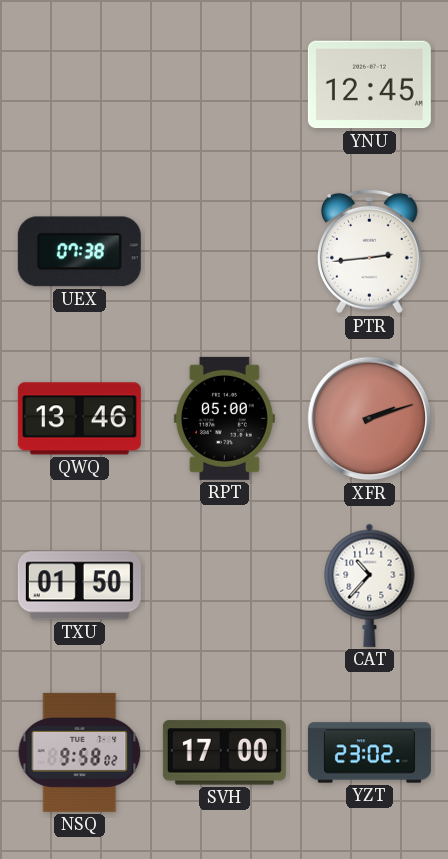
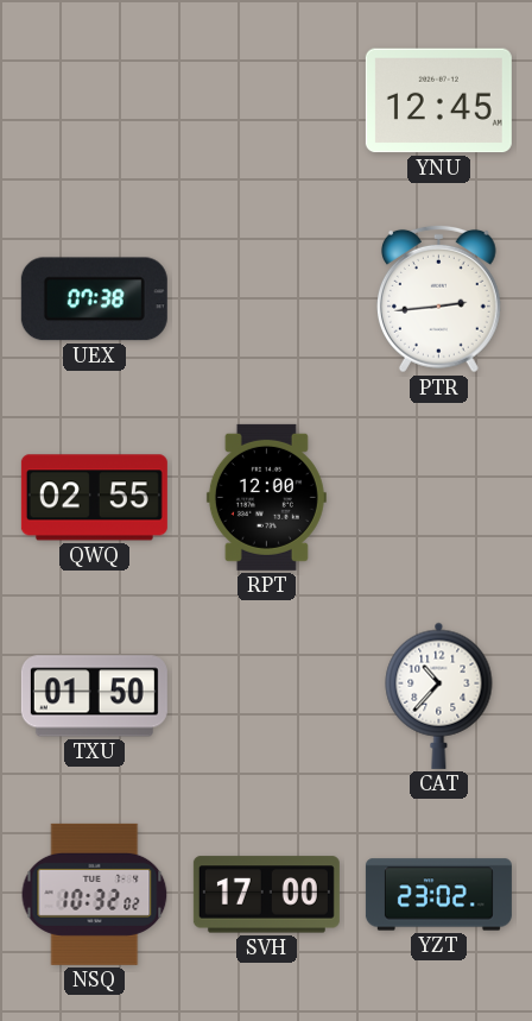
QWQ: 13:46 -> 02:55
RPT: 05:00 -> 12:00
XFR: 2:12 -> none
NSQ: 9:58 -> 10:32
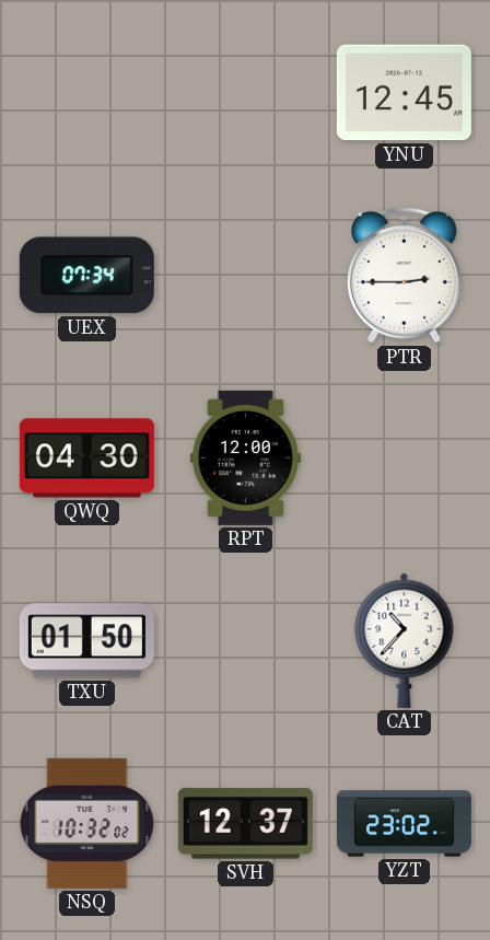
UEX: 07:38 -> 07:34
PTR: 2:44 -> 2:45
QWQ: 02:55 -> 04:30
SVH: 17:00 -> 12:37
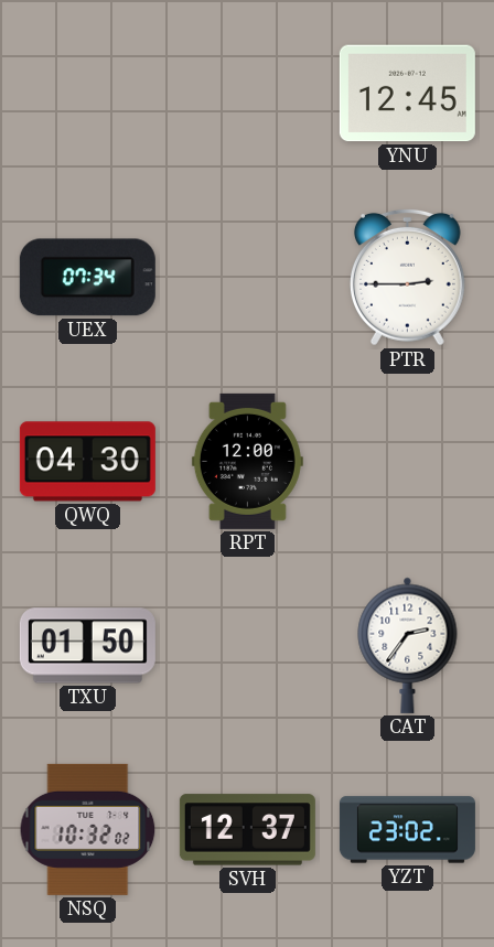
CAT: 10:37 -> 2:36
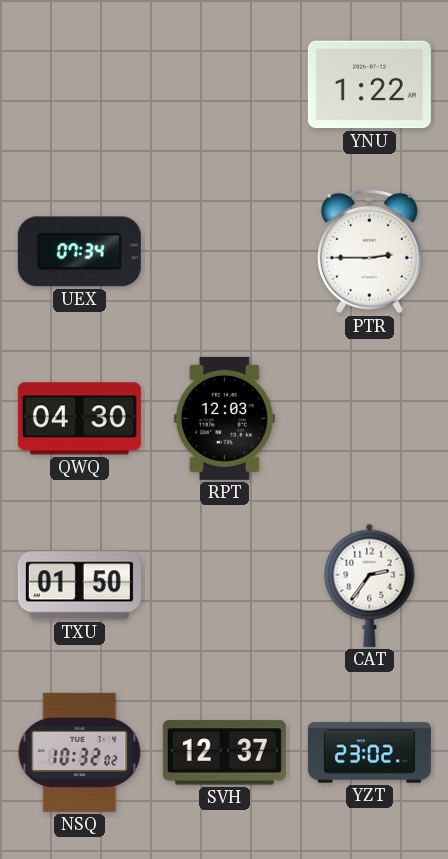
YNU: 12:45 -> 1:22
RPT: 12:00 -> 12:03
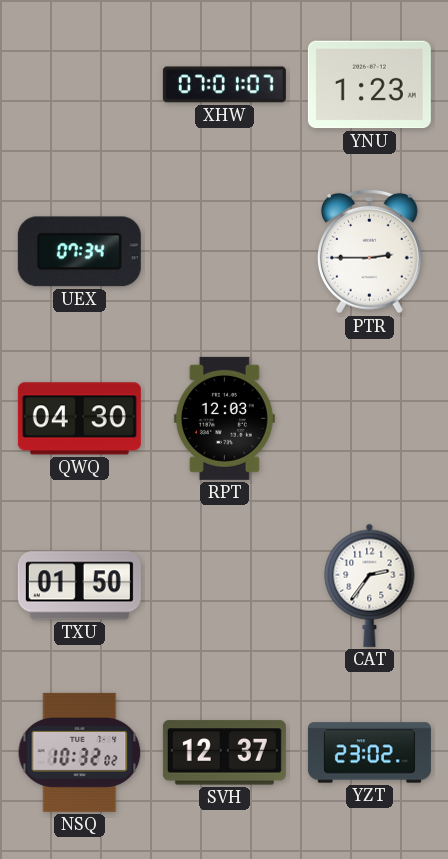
XHW: none -> 07:01
YNU: 1:22 -> 1:23
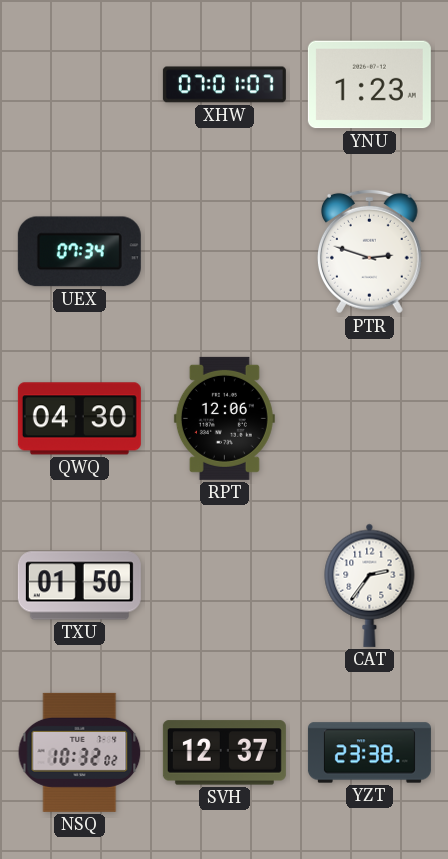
PTR: 2:45 -> 2:48
RPT: 12:03 -> 12:06
YZT: 23:02 -> 23:38
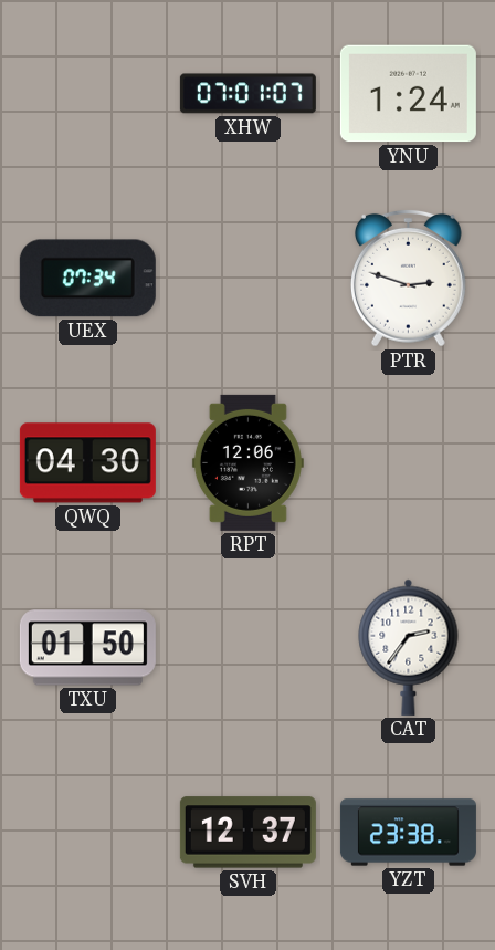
YNU: 1:23 -> 1:24
NSQ: 10:32 -> none
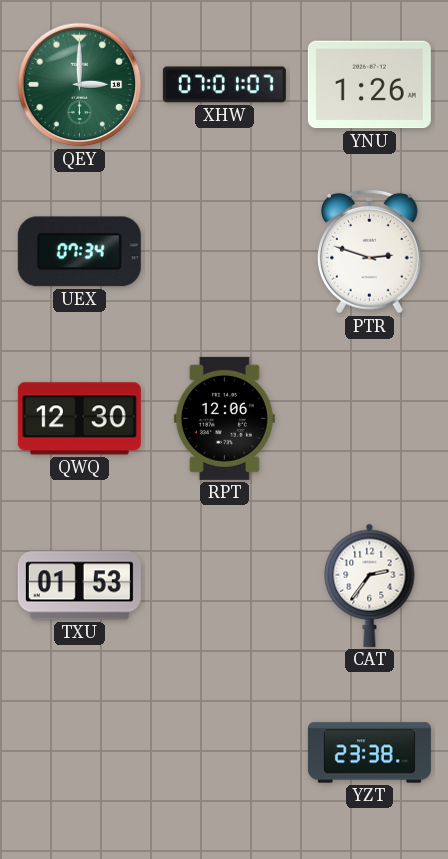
QEY: none -> 3:00
YNU: 1:24 -> 1:26
QWQ: 04:30 -> 12:30
TXU: 01:50 -> 01:53
SVH: 12:37 -> none
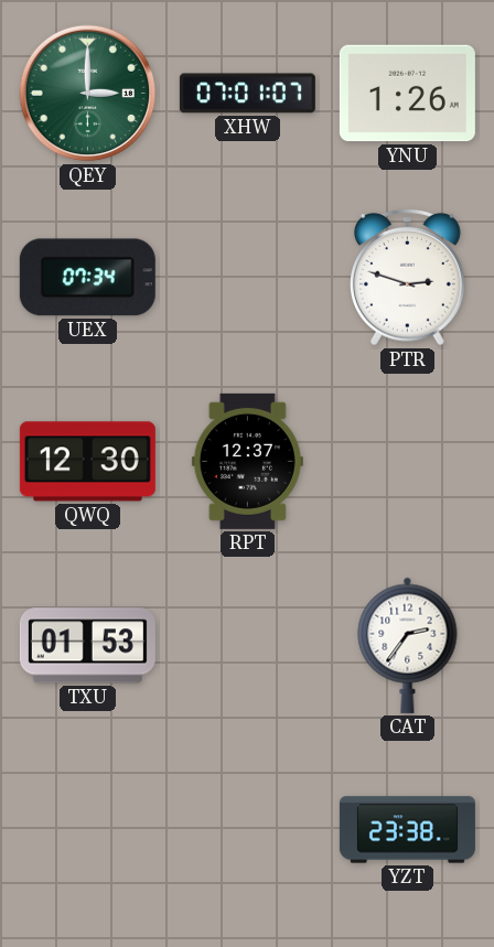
RPT: 12:06 -> 12:37
